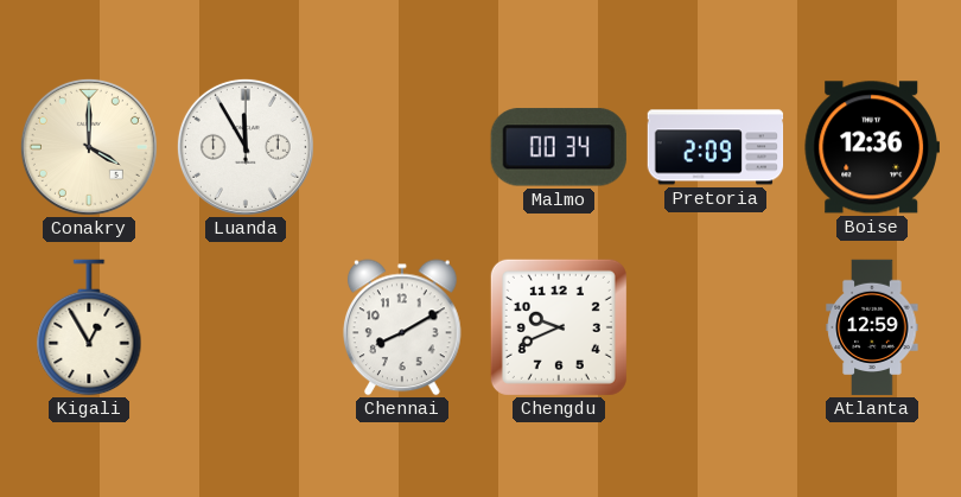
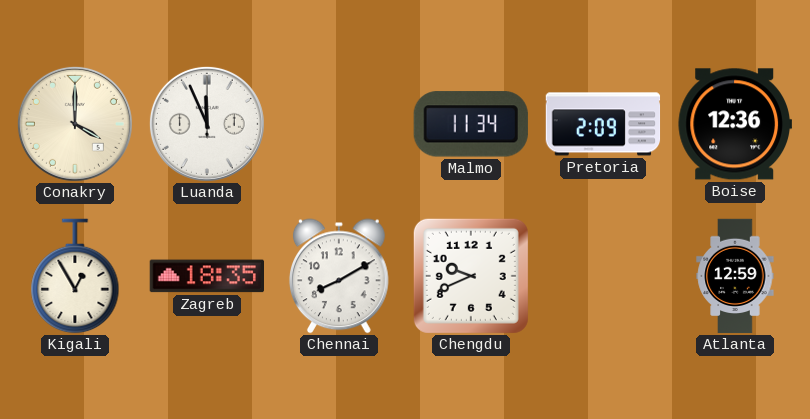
Luanda: 11:55 -> 11:56
Malmo: 00:34 -> 11:34
Zagreb: none -> 18:35
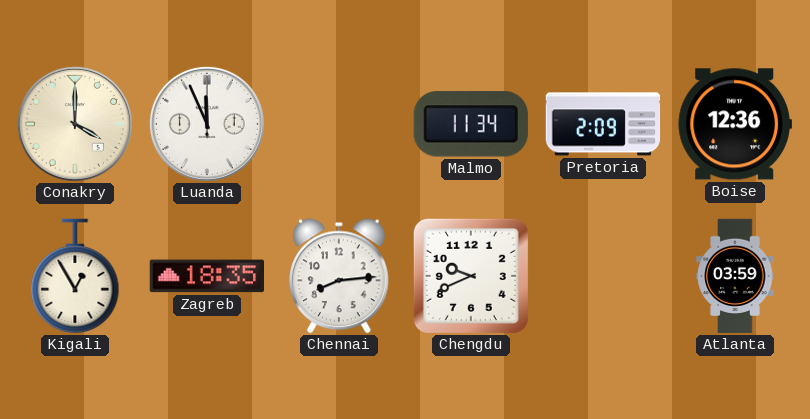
Chennai: 8:10 -> 8:14
Atlanta: 12:59 -> 03:59
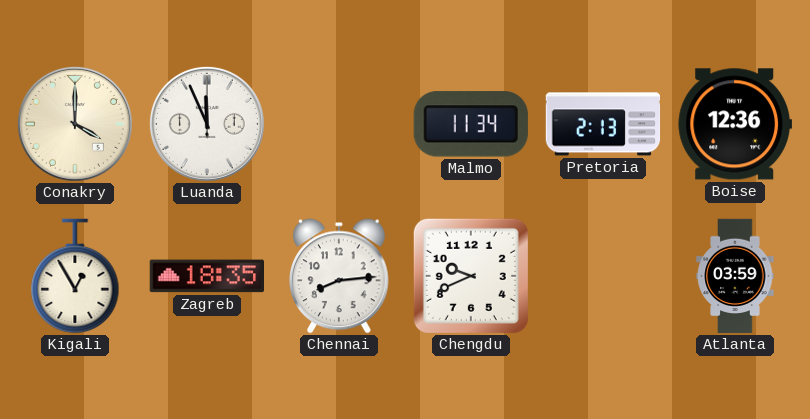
Pretoria: 2:09 -> 2:13
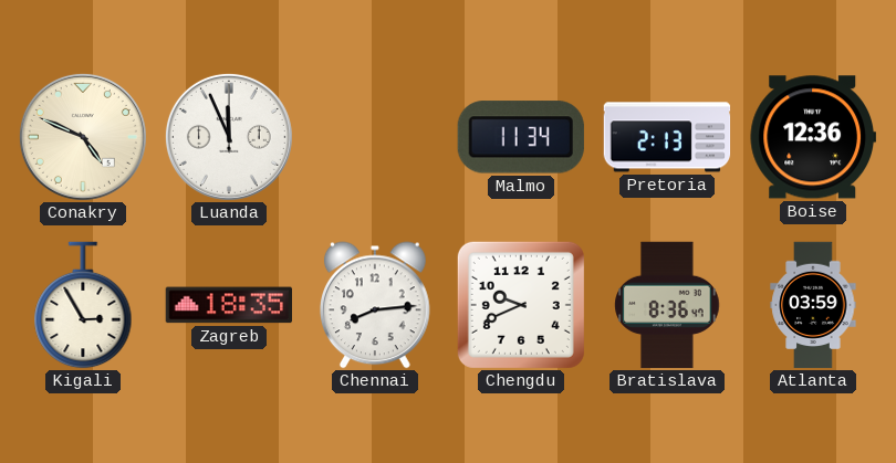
Conakry: 4:00 -> 4:49
Kigali: 12:55 -> 2:55
Bratislava: none -> 8:36
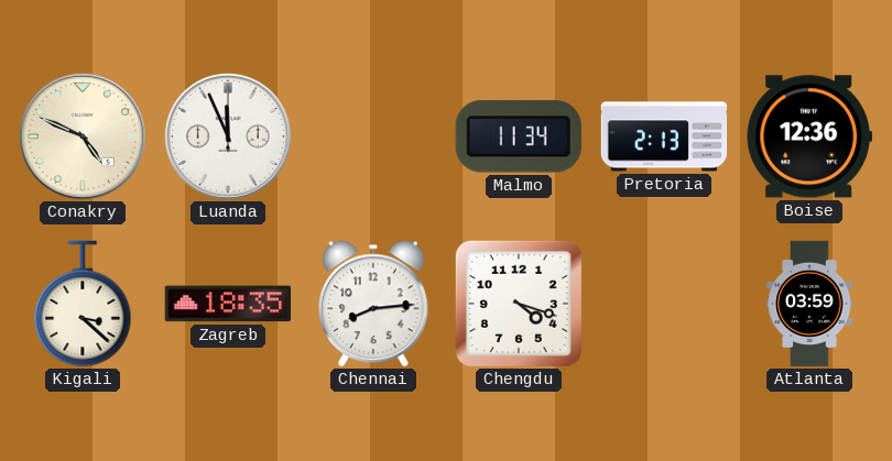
Kigali: 2:55 -> 3:22
Chengdu: 9:41 -> 4:18
Bratislava: 8:36 -> none
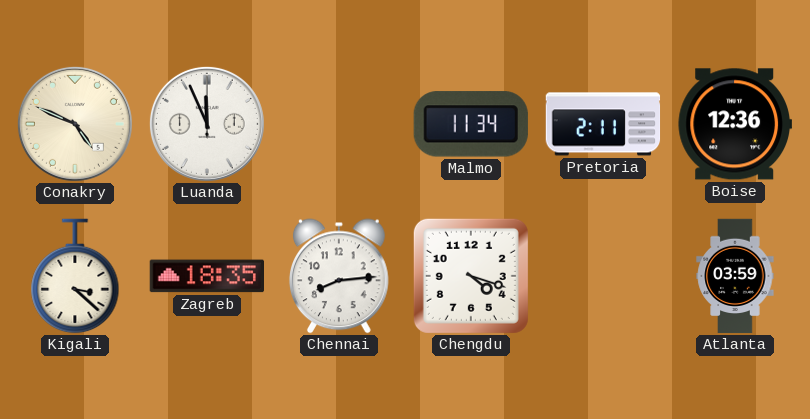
Pretoria: 2:13 -> 2:11
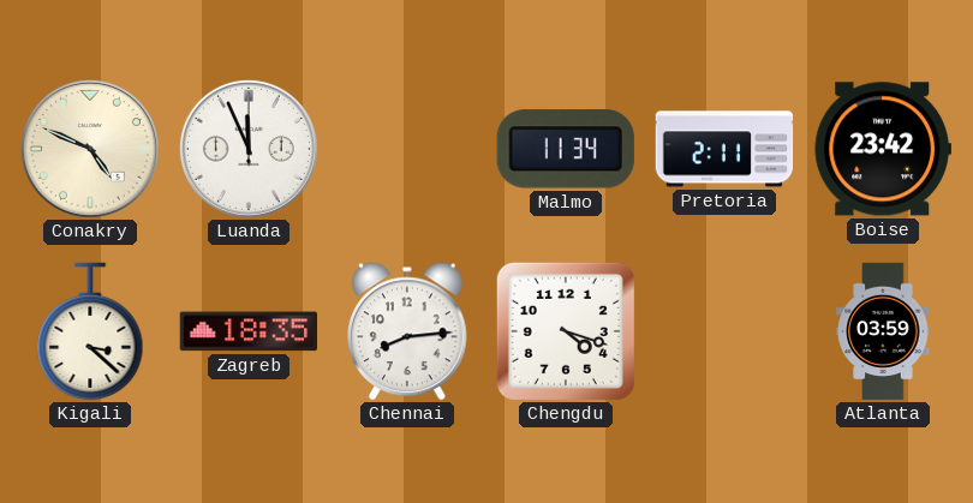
Boise: 12:36 -> 23:42
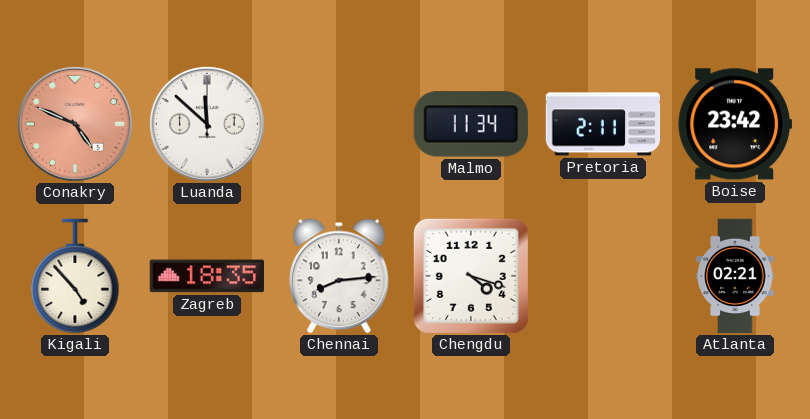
Conakry dial: cream -> salmon
Luanda: 11:56 -> 11:52
Kigali: 3:22 -> 4:53
Atlanta: 03:59 -> 02:21
